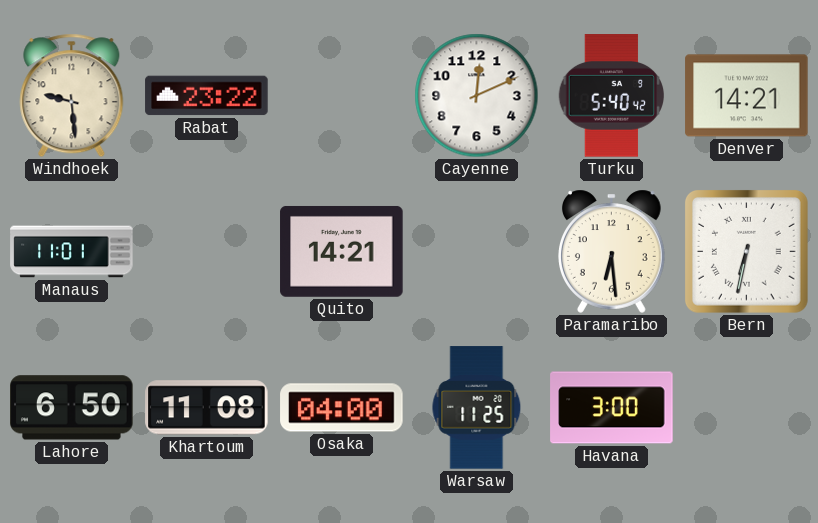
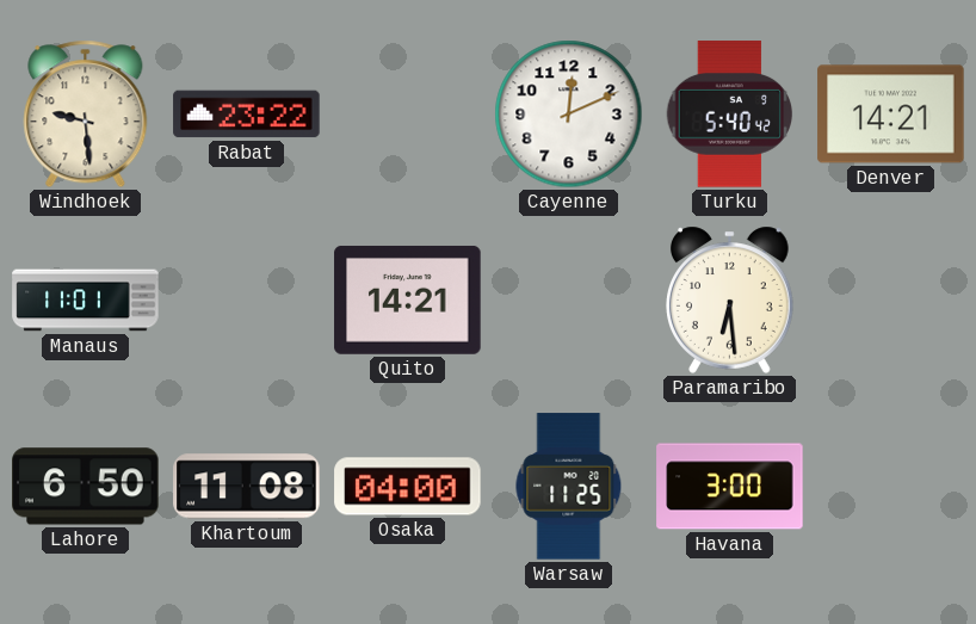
Bern: 6:32 -> none
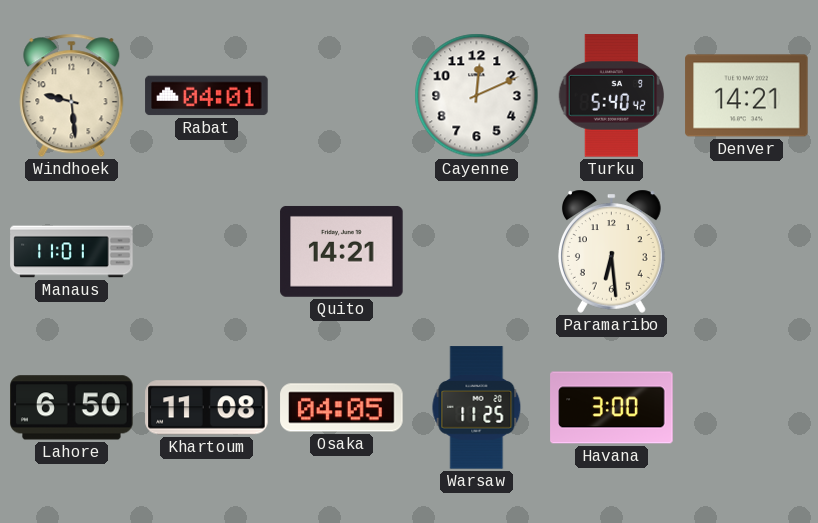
Rabat: 23:22 -> 04:01
Osaka: 04:00 -> 04:05
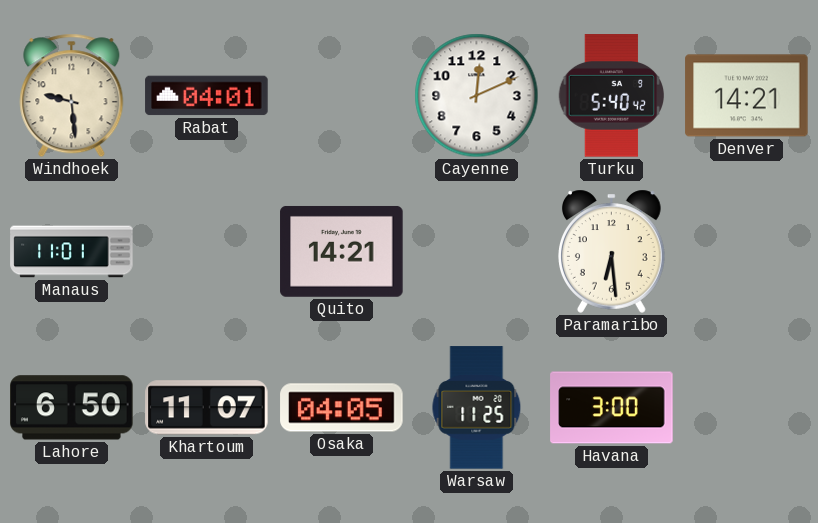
Khartoum: 11:08 -> 11:07
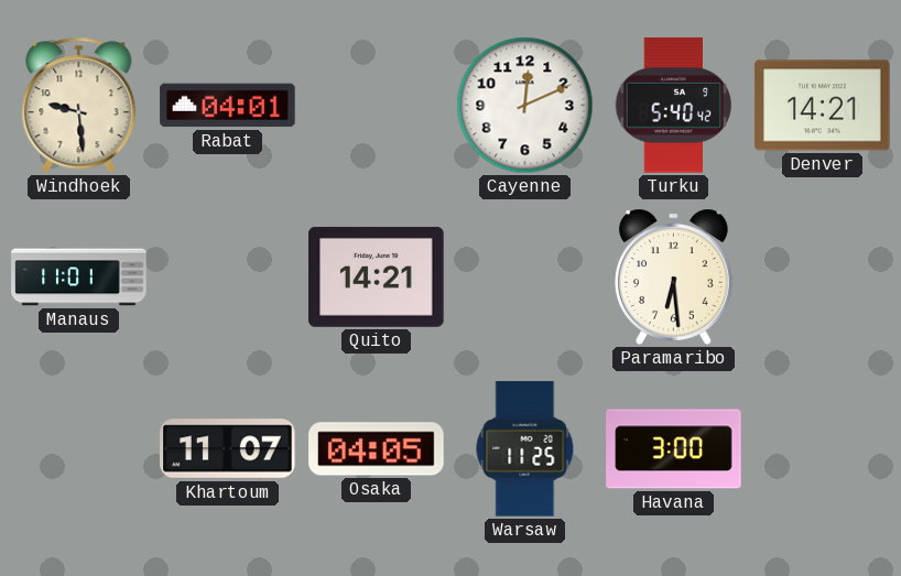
Lahore: 6:50 -> none
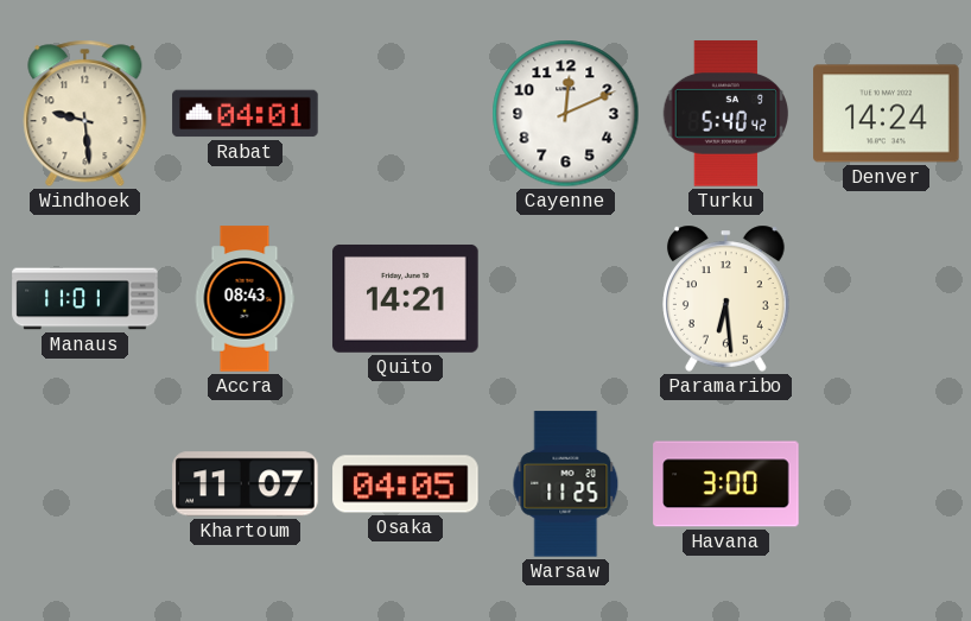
Denver: 14:21 -> 14:24
Accra: none -> 08:43
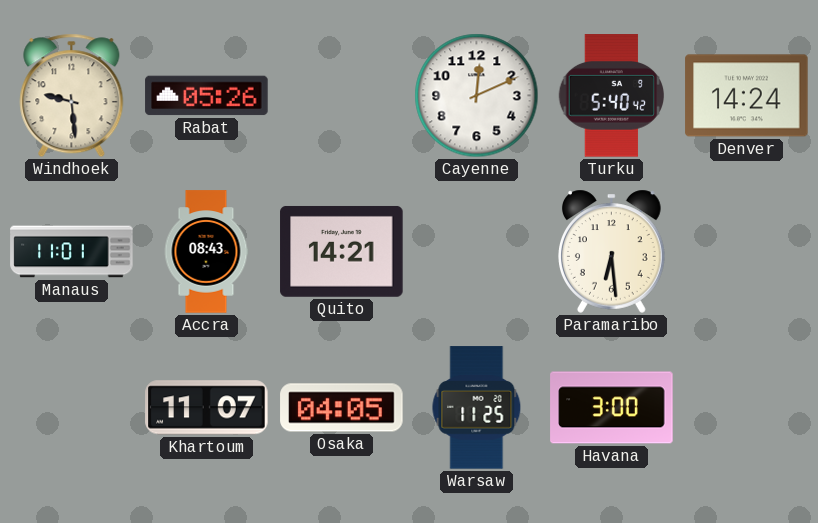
Rabat: 04:01 -> 05:26
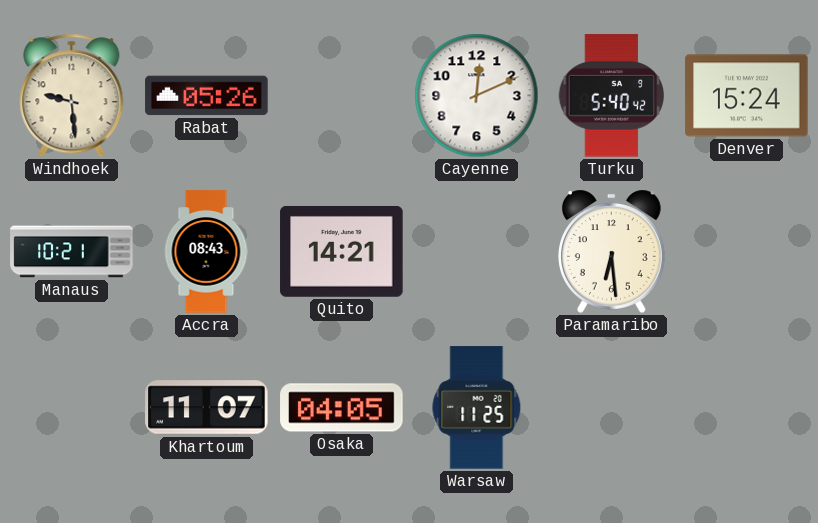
Denver: 14:24 -> 15:24
Manaus: 11:01 -> 10:21
Havana: 3:00 -> none
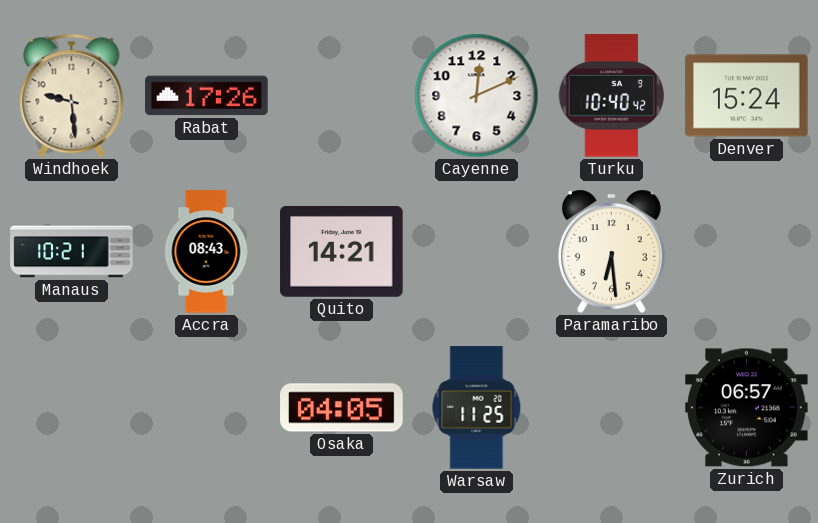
Rabat: 05:26 -> 17:26
Turku: 5:40 -> 10:40
Khartoum: 11:07 -> none
Zurich: none -> 06:57
